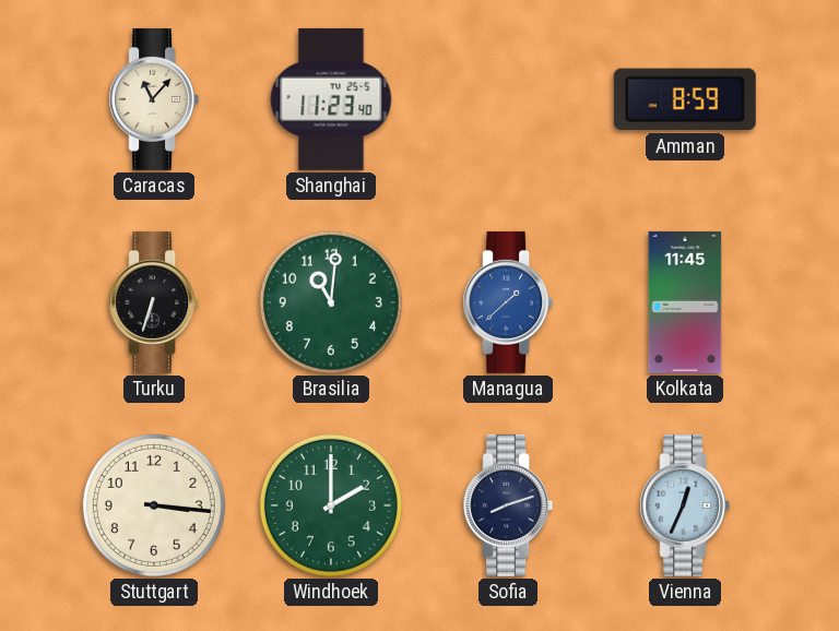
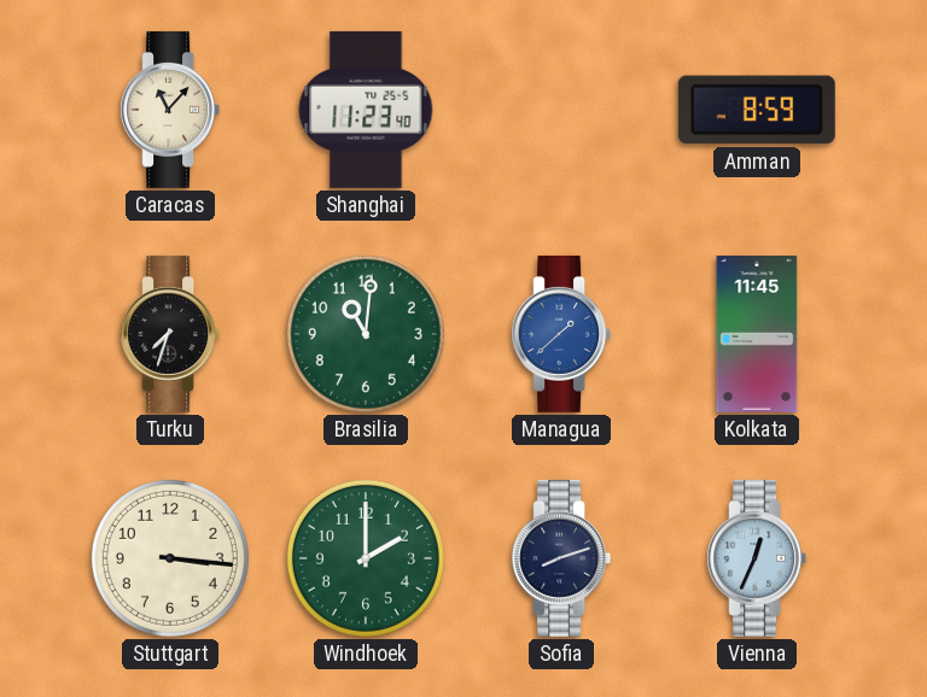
Turku: 6:33 -> 7:33
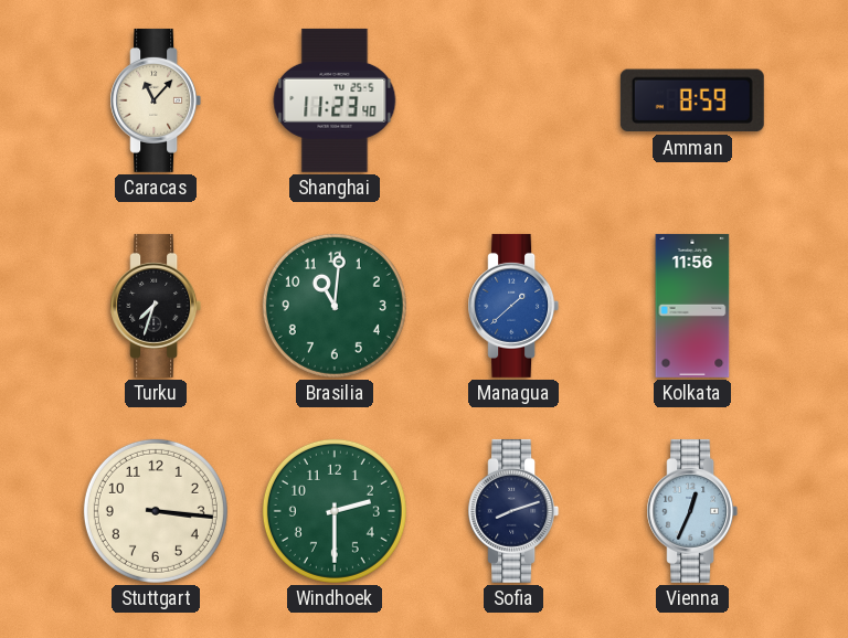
Kolkata: 11:45 -> 11:56
Windhoek: 2:00 -> 2:30
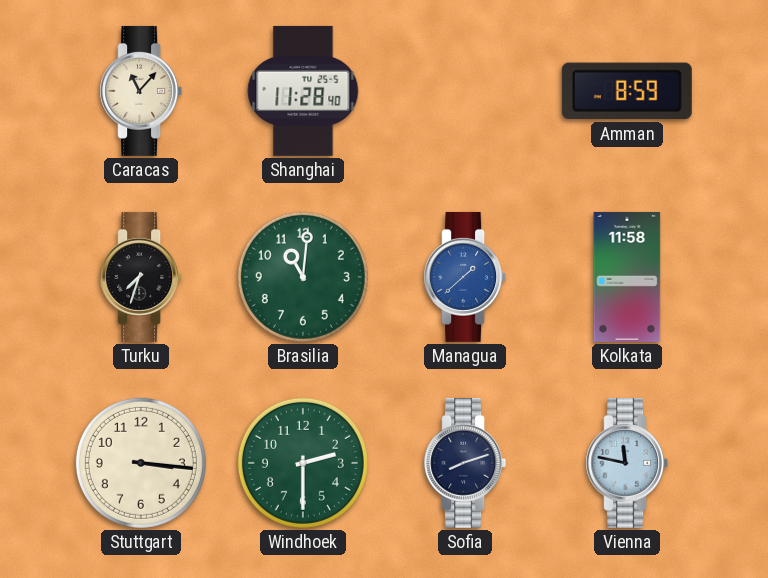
Shanghai: 11:23 -> 11:28
Kolkata: 11:56 -> 11:58
Vienna: 12:34 -> 11:47
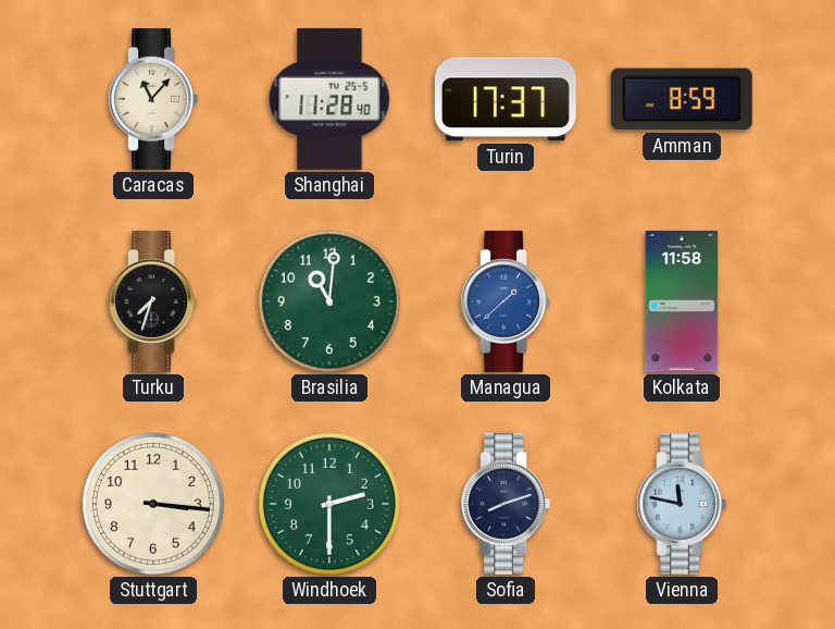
Turin: none -> 17:37
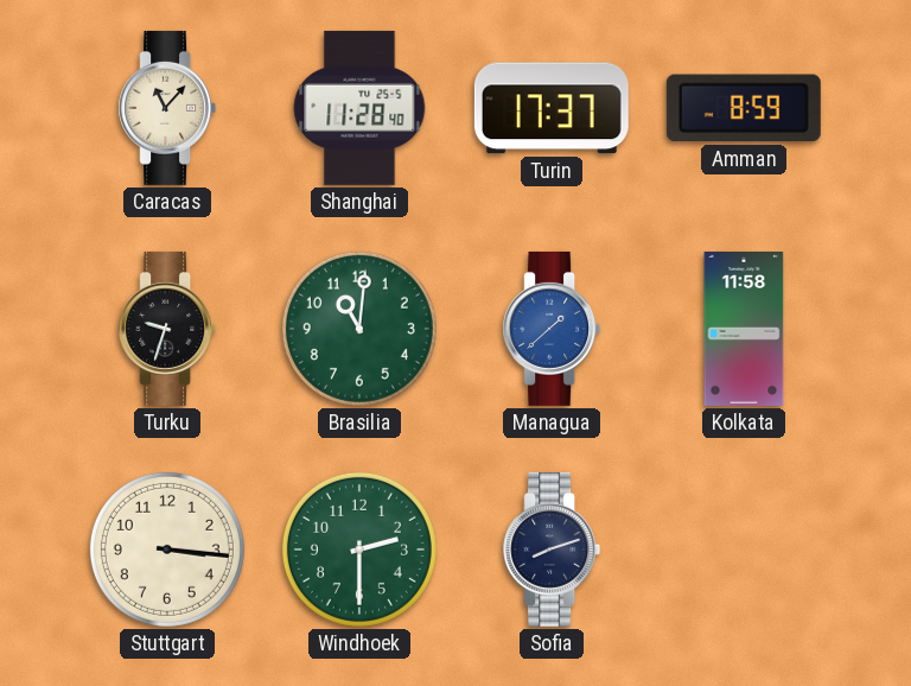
Turku: 7:33 -> 9:33
Vienna: 11:47 -> none
